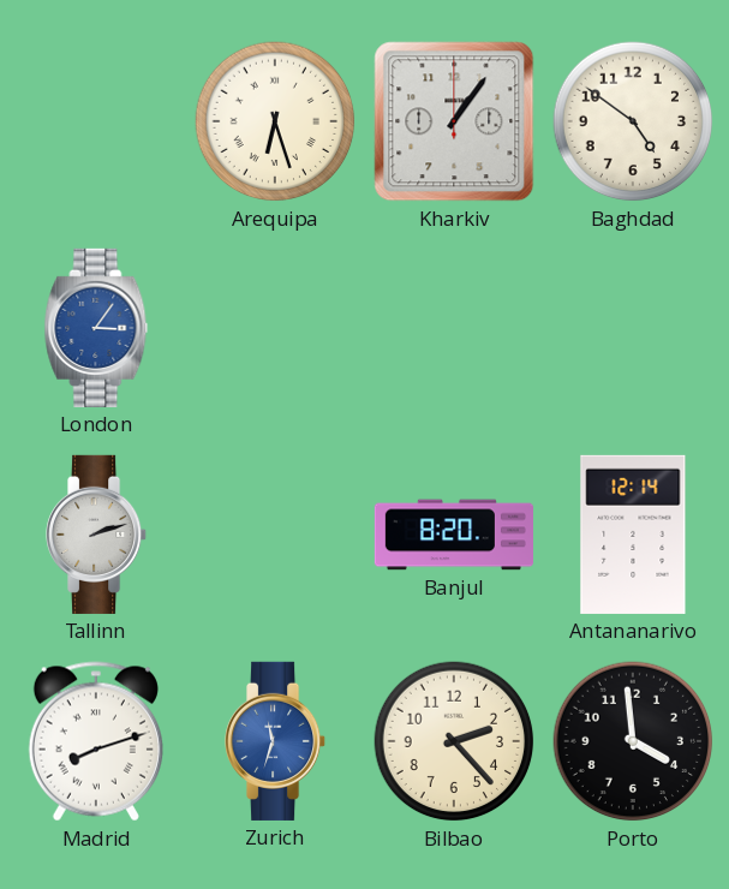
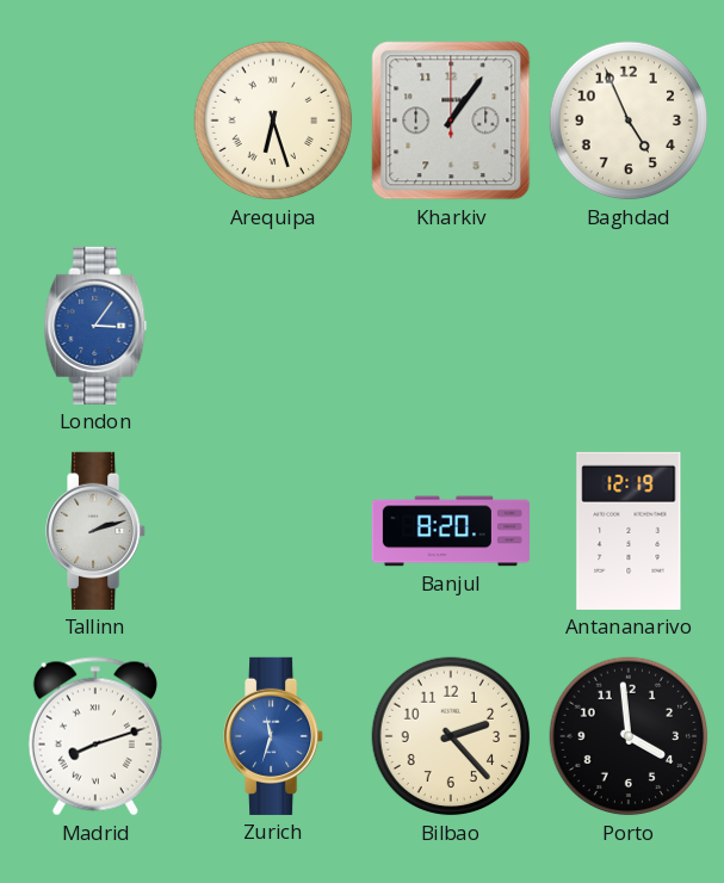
Baghdad: 4:51 -> 4:56
Antananarivo: 12:14 -> 12:19
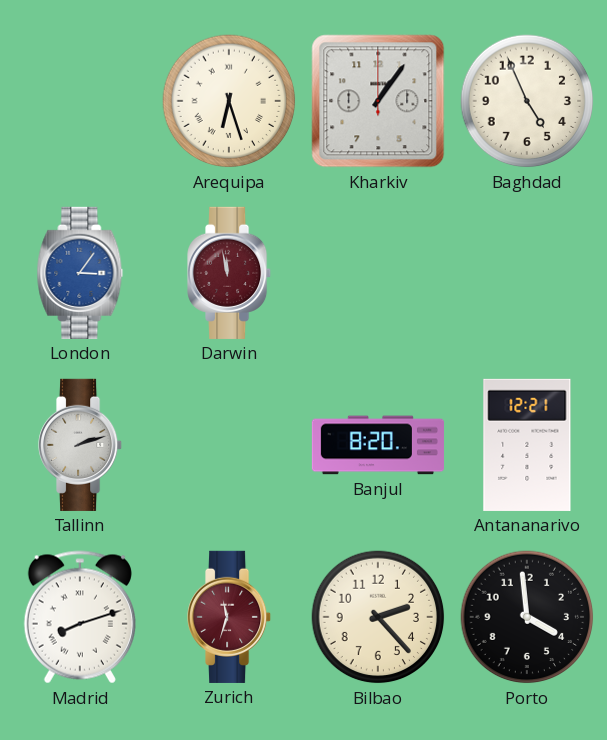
Darwin: none -> 11:58
Antananarivo: 12:19 -> 12:21
Zurich dial: blue -> burgundy
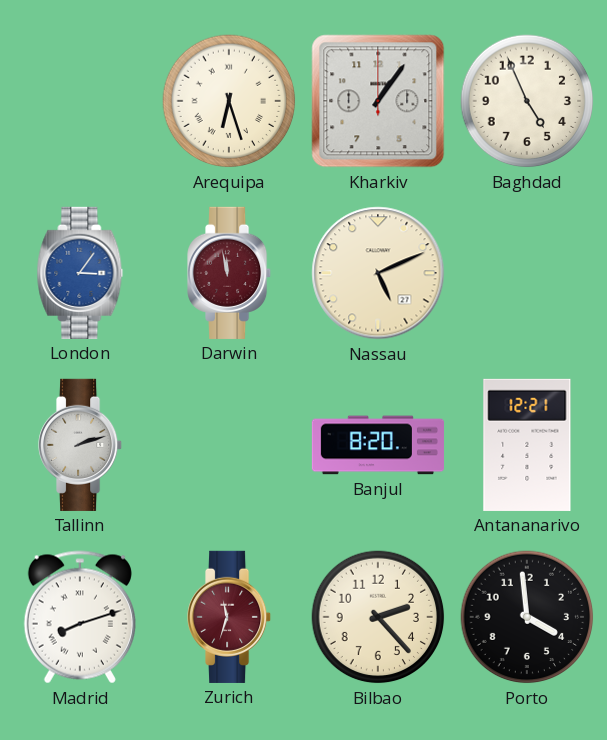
Nassau: none -> 5:11
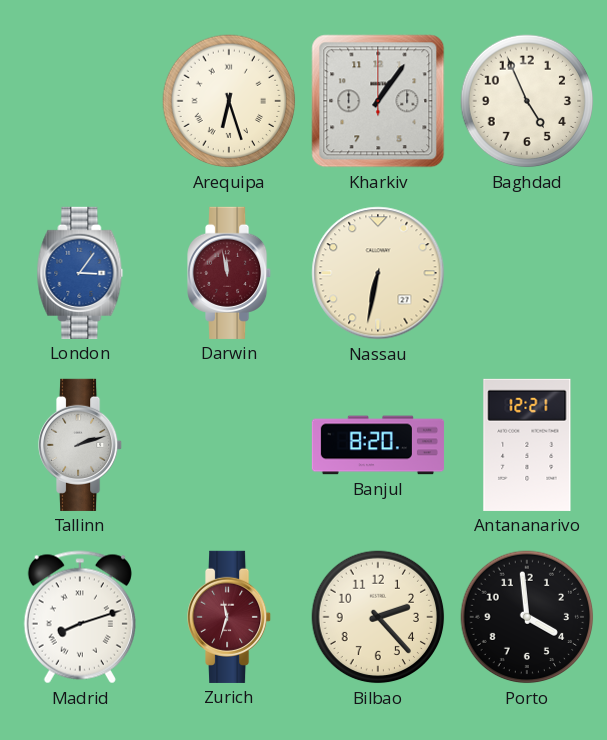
Nassau: 5:11 -> 6:32
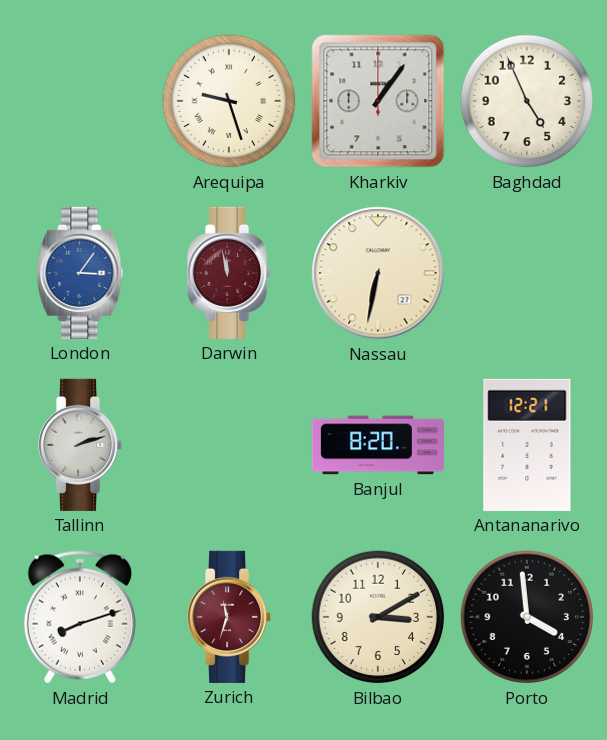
Arequipa: 6:27 -> 9:27
Bilbao: 2:23 -> 3:10
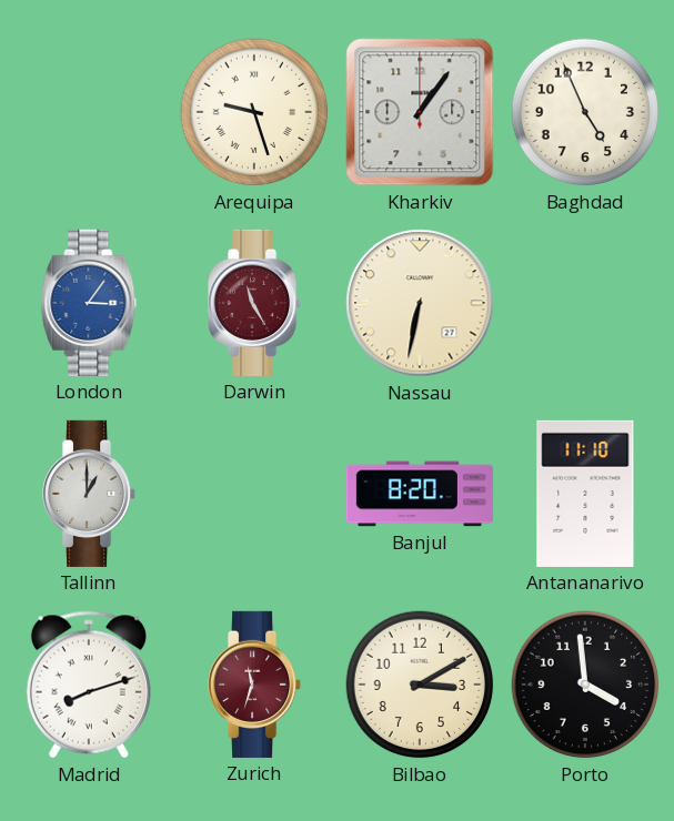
Darwin: 11:58 -> 11:25
Tallinn: 2:12 -> 1:00
Antananarivo: 12:21 -> 11:10
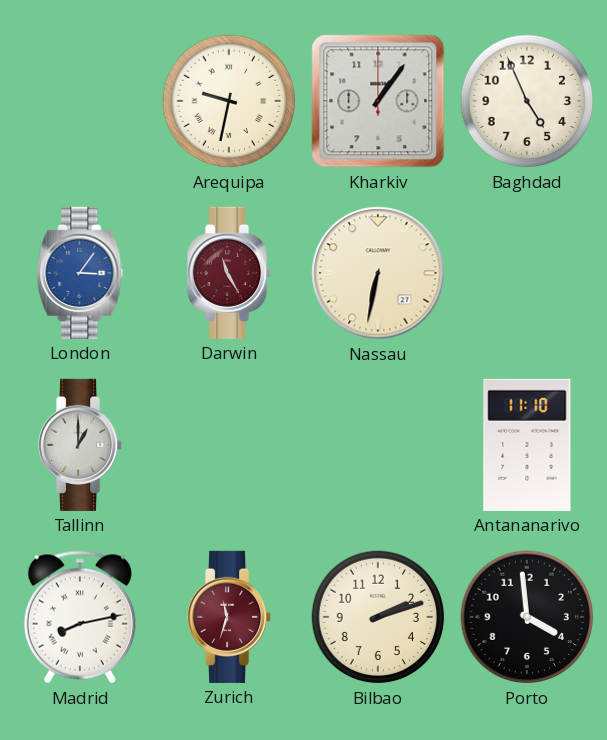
Arequipa: 9:27 -> 9:32
Banjul: 8:20 -> none
Madrid: 8:12 -> 8:13
Bilbao: 3:10 -> 2:12
